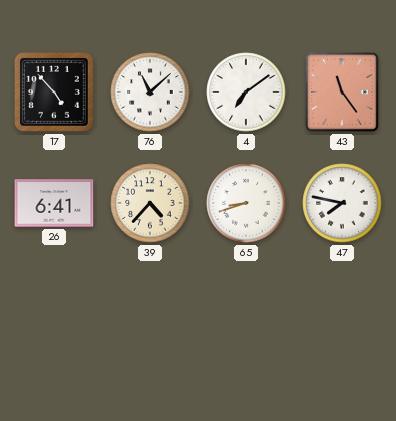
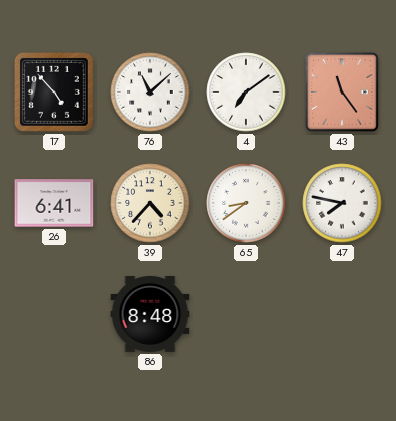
65: 8:42 -> 8:39
86: none -> 8:48
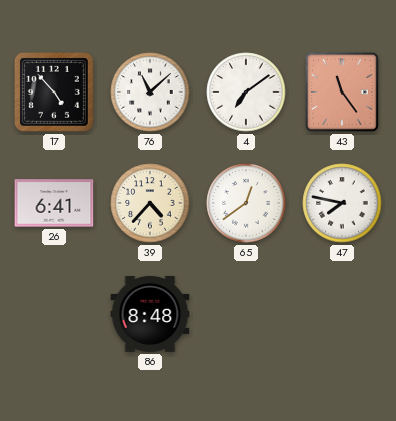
65: 8:39 -> 12:39
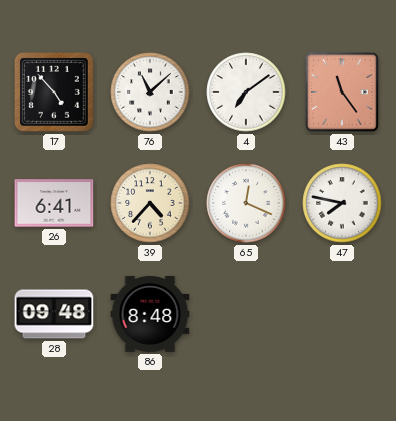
65: 12:39 -> 12:19
28: none -> 09:48
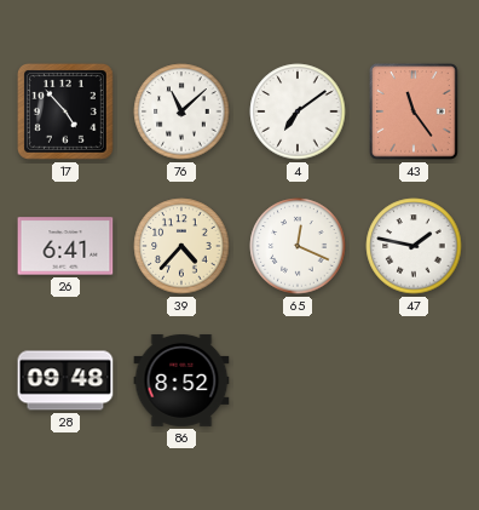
47: 7:47 -> 1:47
86: 8:48 -> 8:52
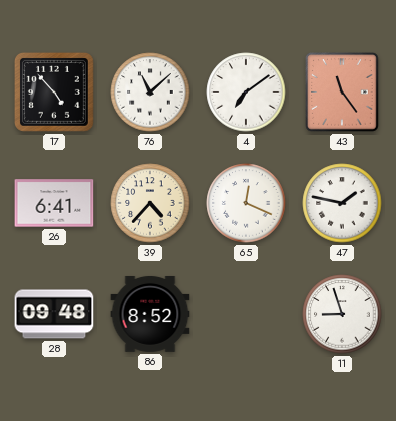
11: none -> 8:57
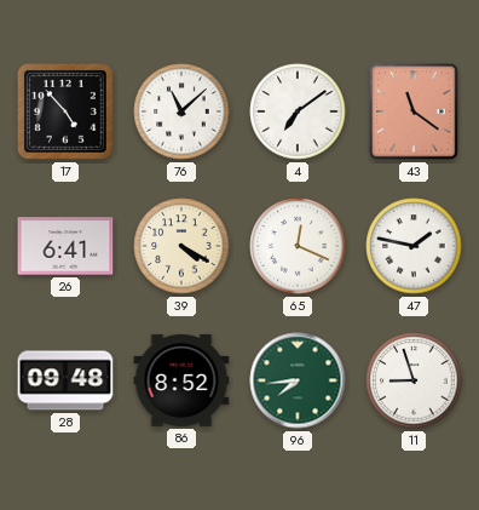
43: 11:24 -> 11:21
39: 4:37 -> 4:20
96: none -> 7:44
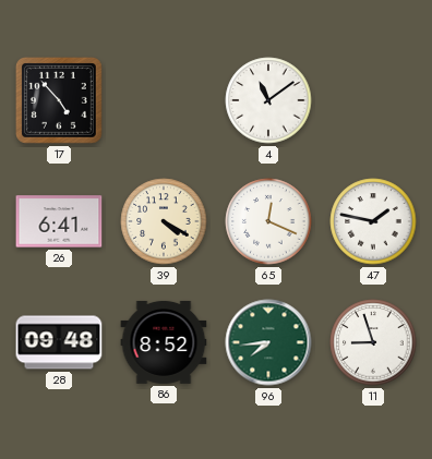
76: 11:08 -> none
4: 7:09 -> 11:09
43: 11:21 -> none
